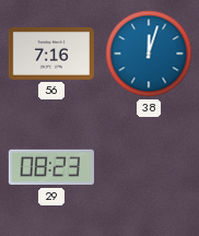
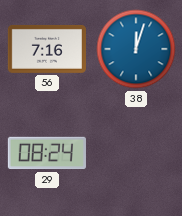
29: 08:23 -> 08:24
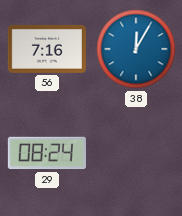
38: 12:03 -> 12:05
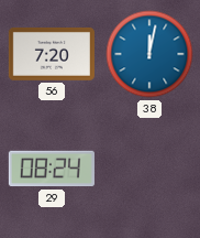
56: 7:16 -> 7:20
38: 12:05 -> 12:02
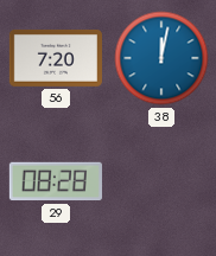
29: 08:24 -> 08:28
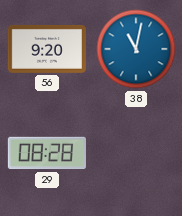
56: 7:20 -> 9:20
38: 12:02 -> 11:02
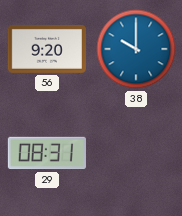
38: 11:02 -> 10:00
29: 08:28 -> 08:31
